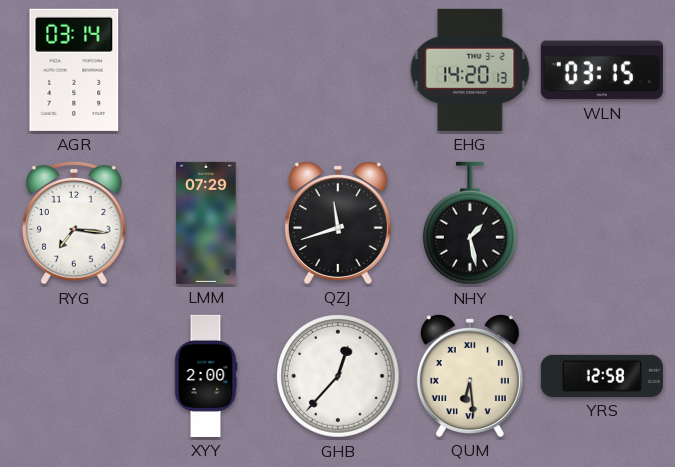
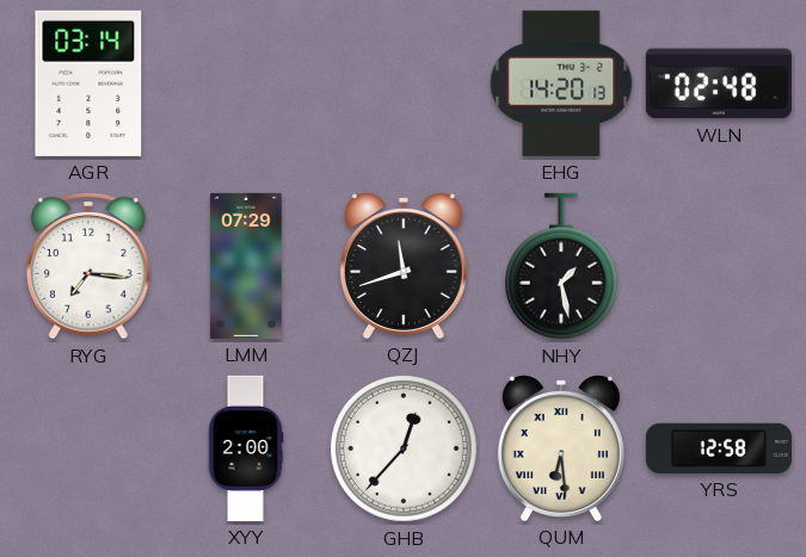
WLN: 03:15 -> 02:48
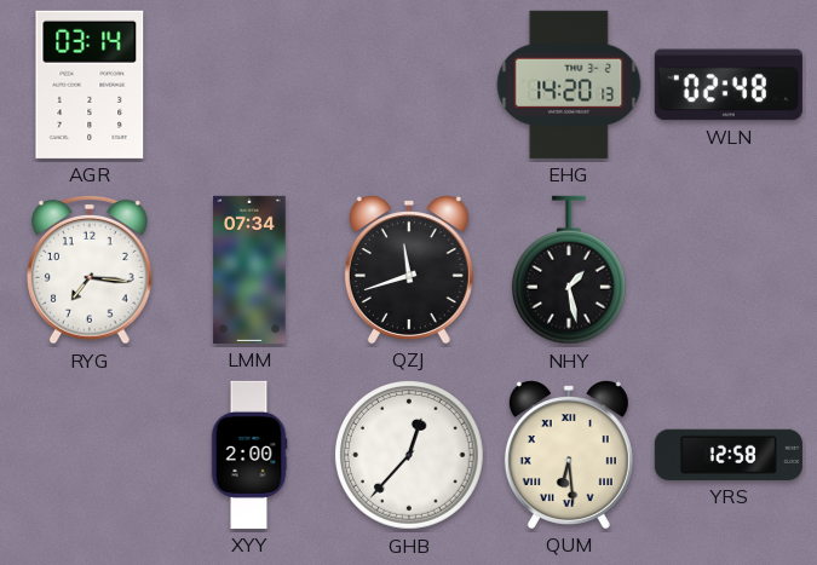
LMM: 07:29 -> 07:34
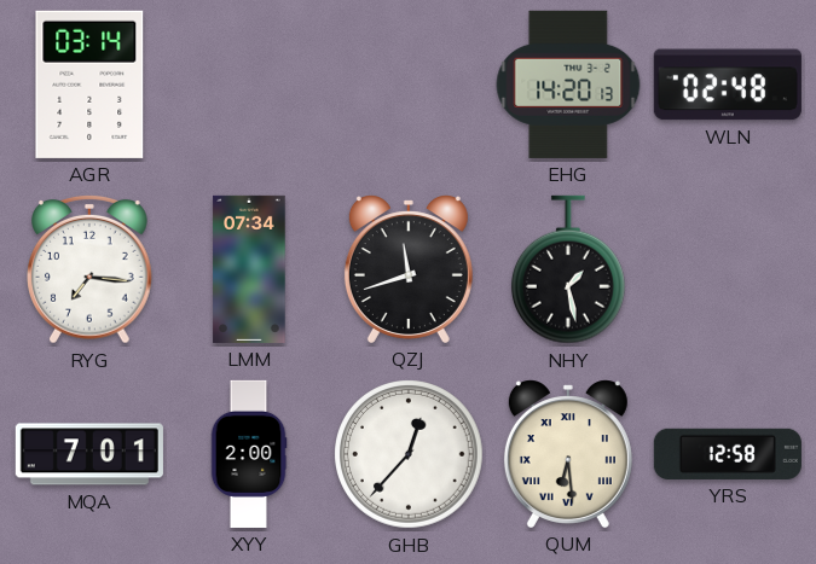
MQA: none -> 7:01
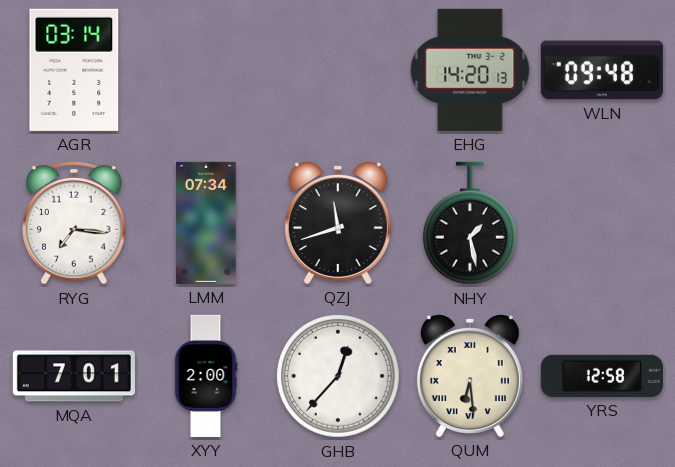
WLN: 02:48 -> 09:48
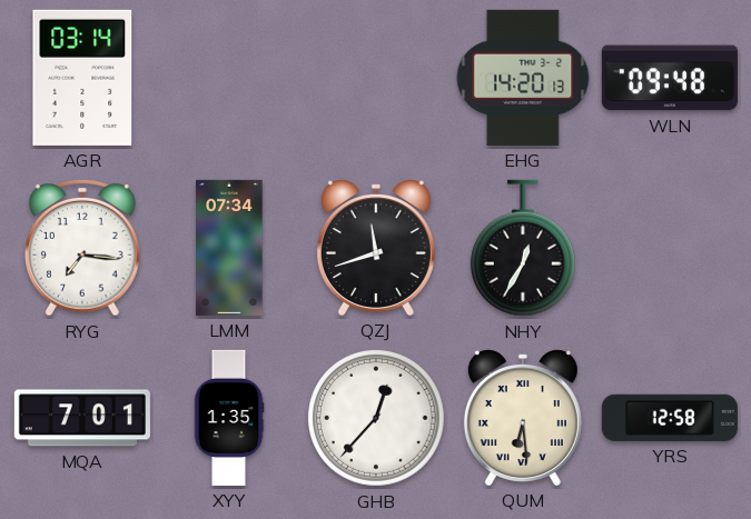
NHY: 1:28 -> 12:35
XYY: 2:00 -> 1:35
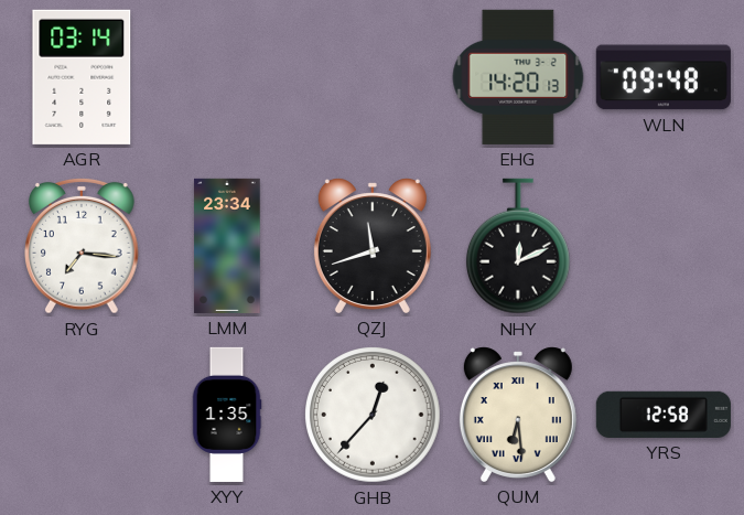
LMM: 07:34 -> 23:34
NHY: 12:35 -> 12:11
MQA: 7:01 -> none
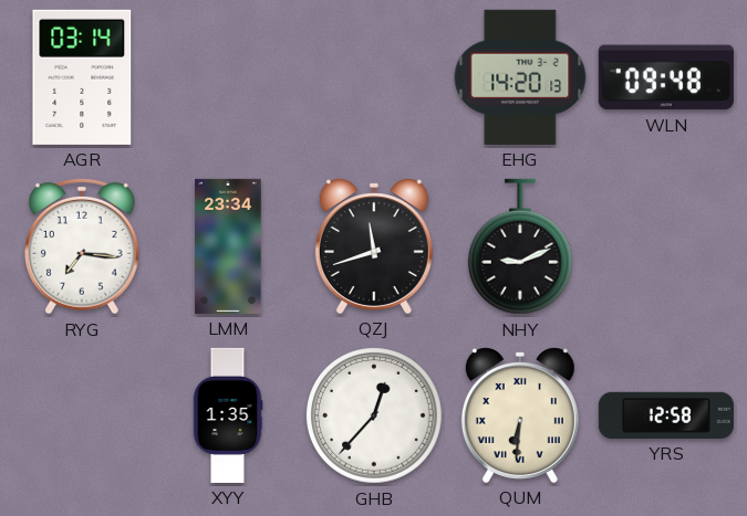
NHY: 12:11 -> 9:11
QUM: 6:29 -> 6:31
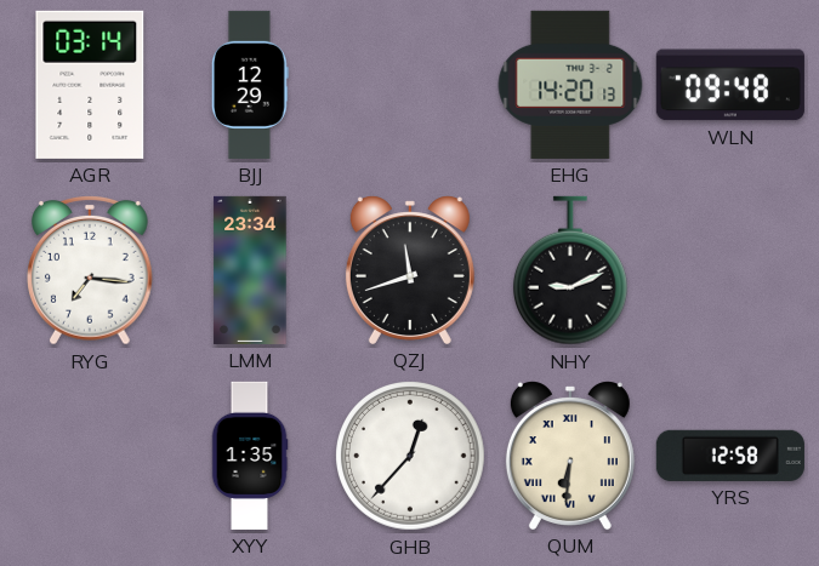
BJJ: none -> 12:29
